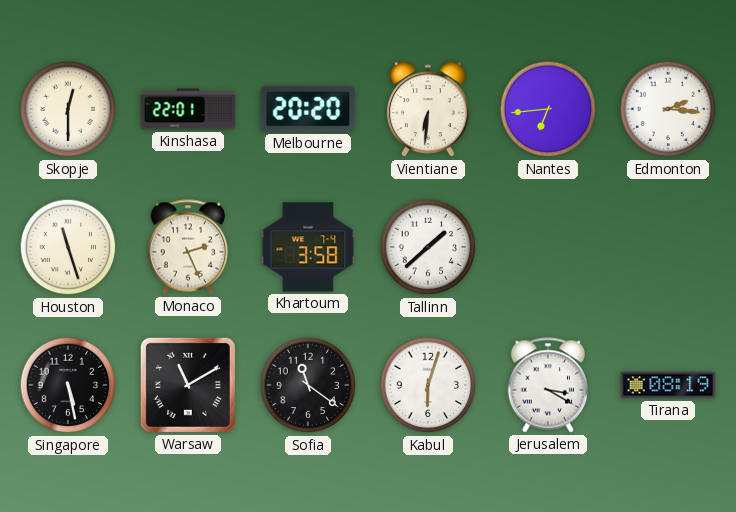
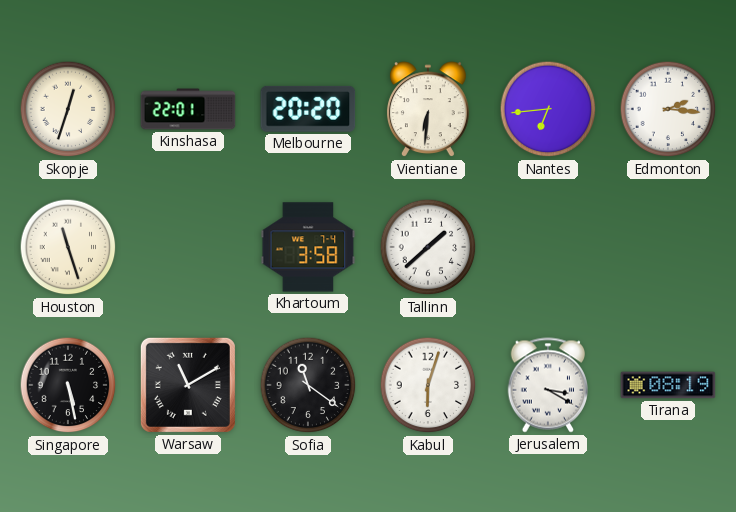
Skopje: 12:30 -> 12:33
Monaco: 2:26 -> none
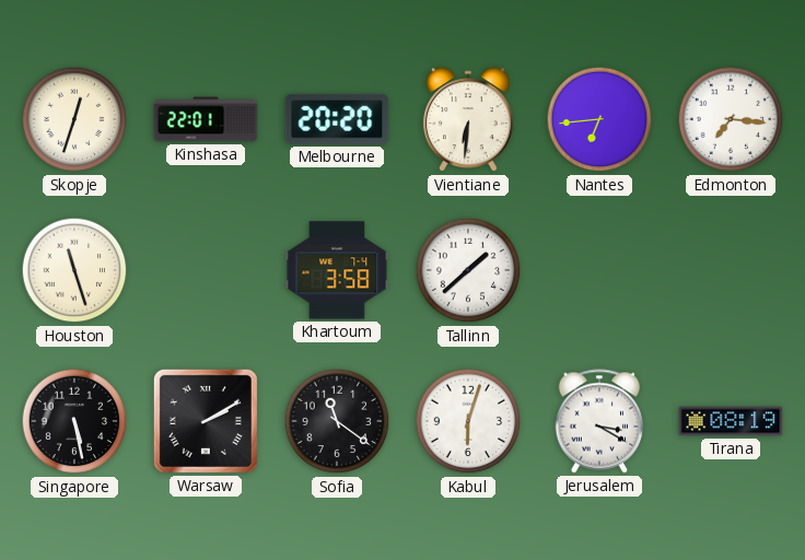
Edmonton: 2:16 -> 7:16
Warsaw: 11:10 -> 2:10
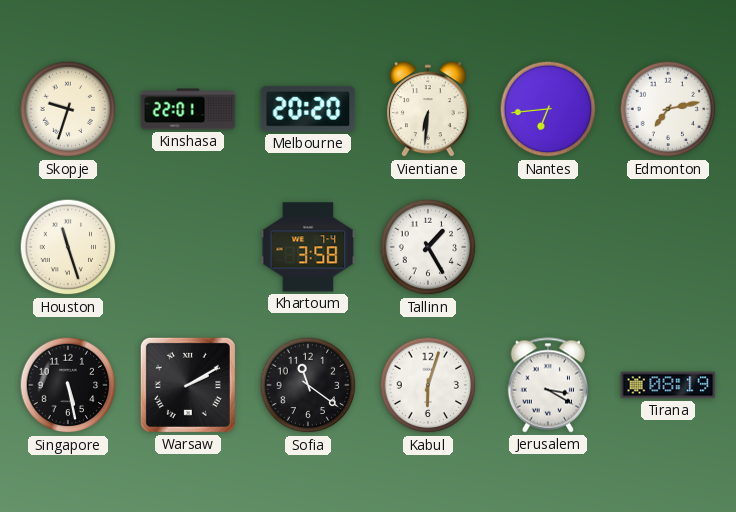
Skopje: 12:33 -> 9:33
Edmonton: 7:16 -> 7:13
Tallinn: 1:38 -> 1:25
